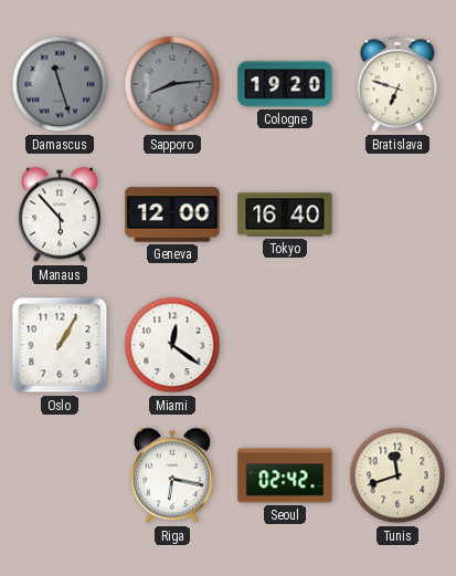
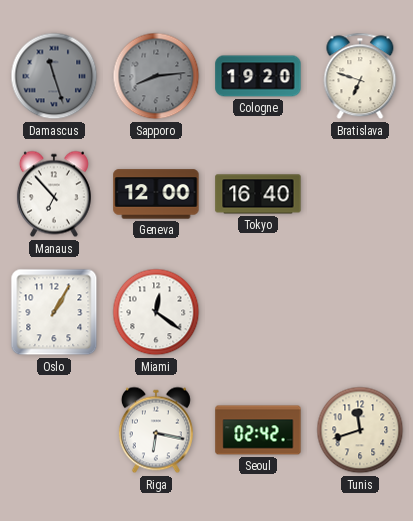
Manaus: 5:53 -> 6:53
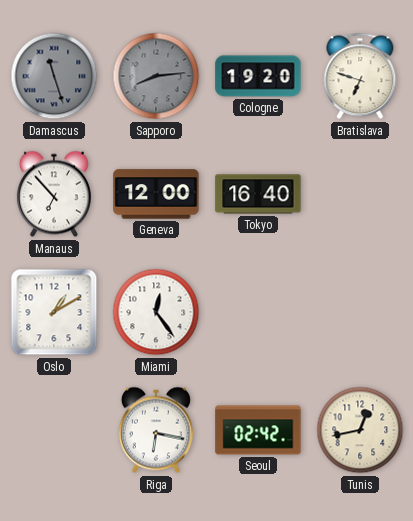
Oslo: 1:05 -> 1:10
Miami: 12:21 -> 12:24
Tunis: 11:42 -> 12:43
